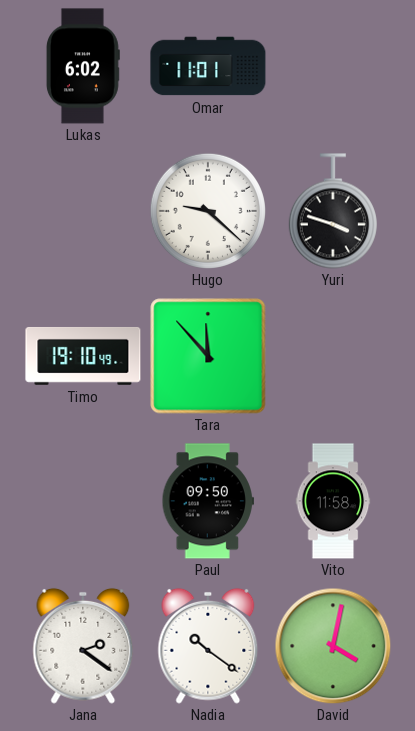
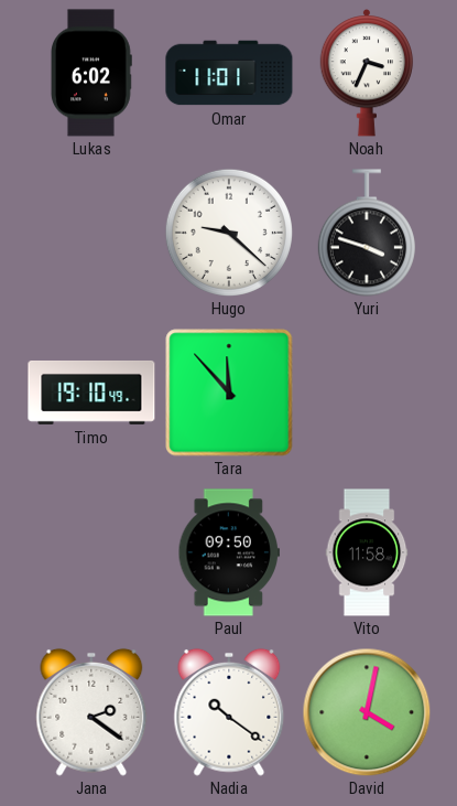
Noah: none -> 3:34
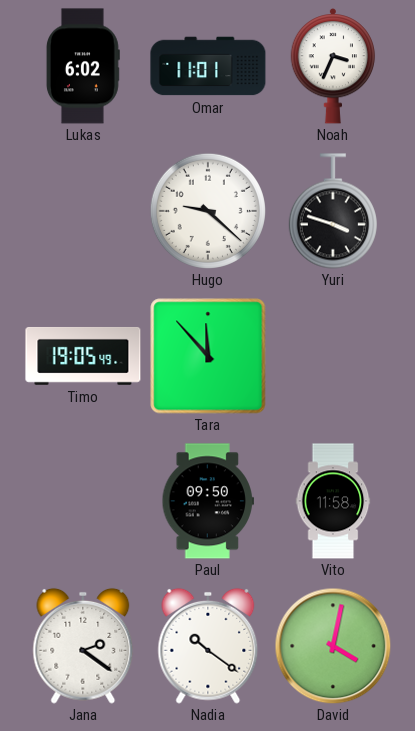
Timo: 19:10 -> 19:05
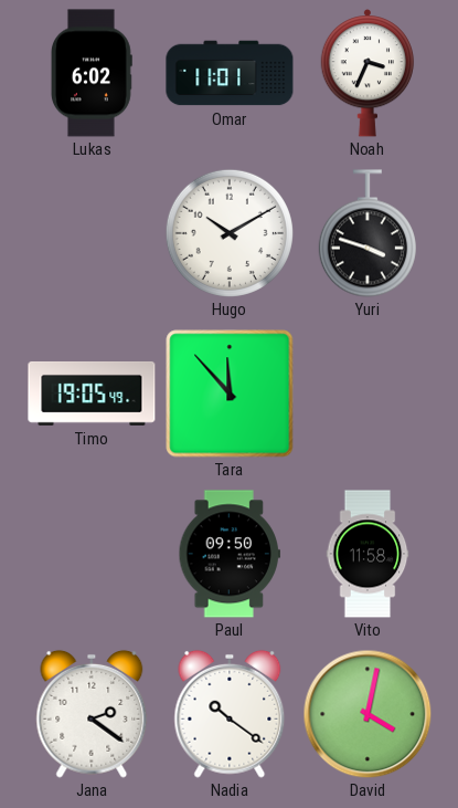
Hugo: 9:22 -> 10:10
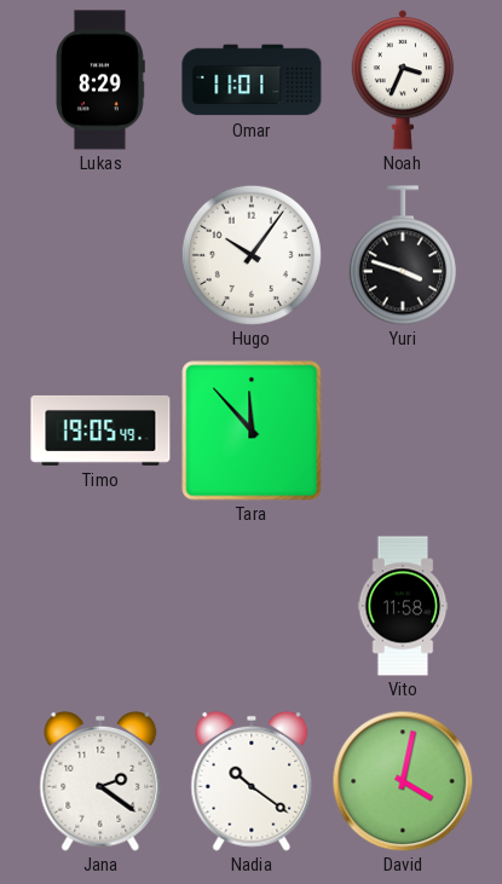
Lukas: 6:02 -> 8:29
Hugo: 10:10 -> 10:06
Paul: 09:50 -> none
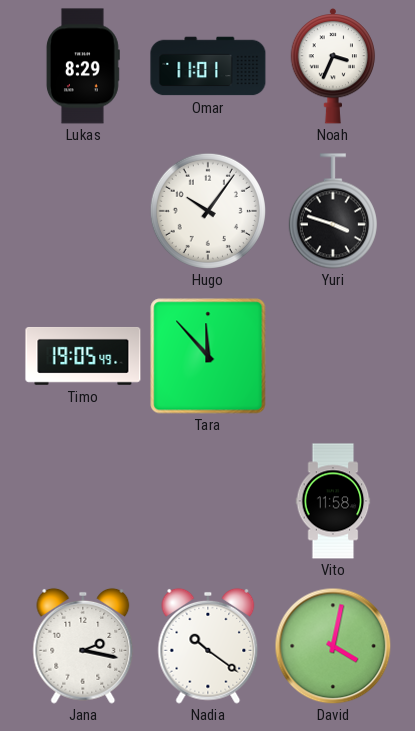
Jana: 2:21 -> 2:17
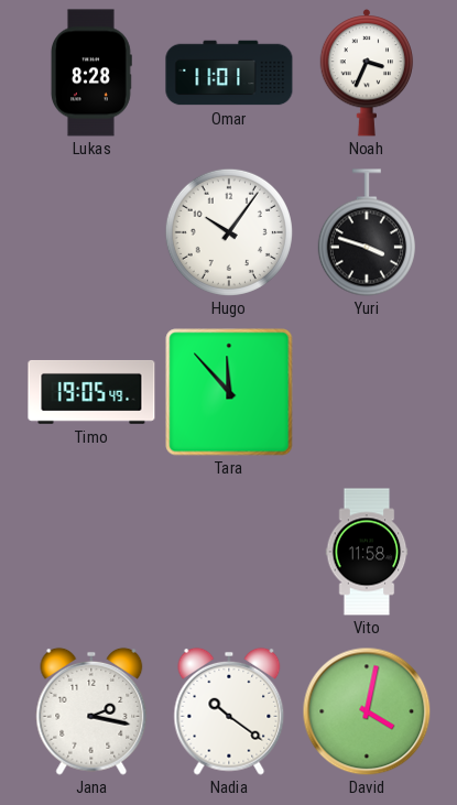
Lukas: 8:29 -> 8:28
